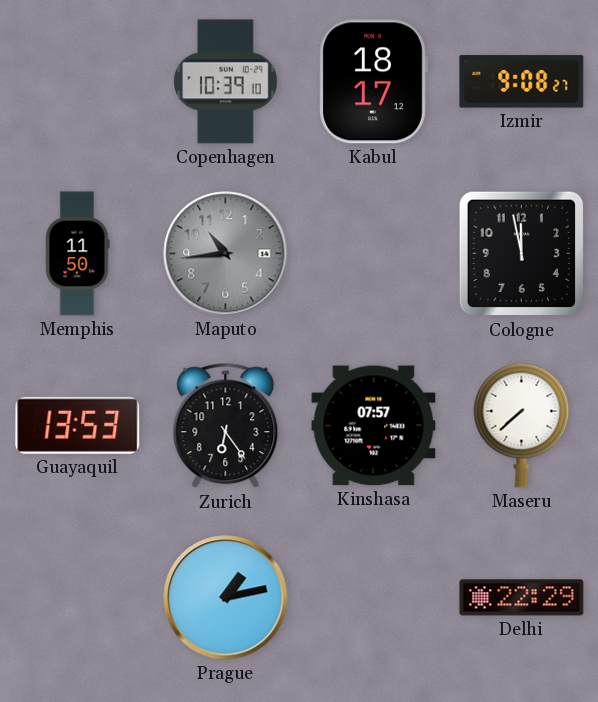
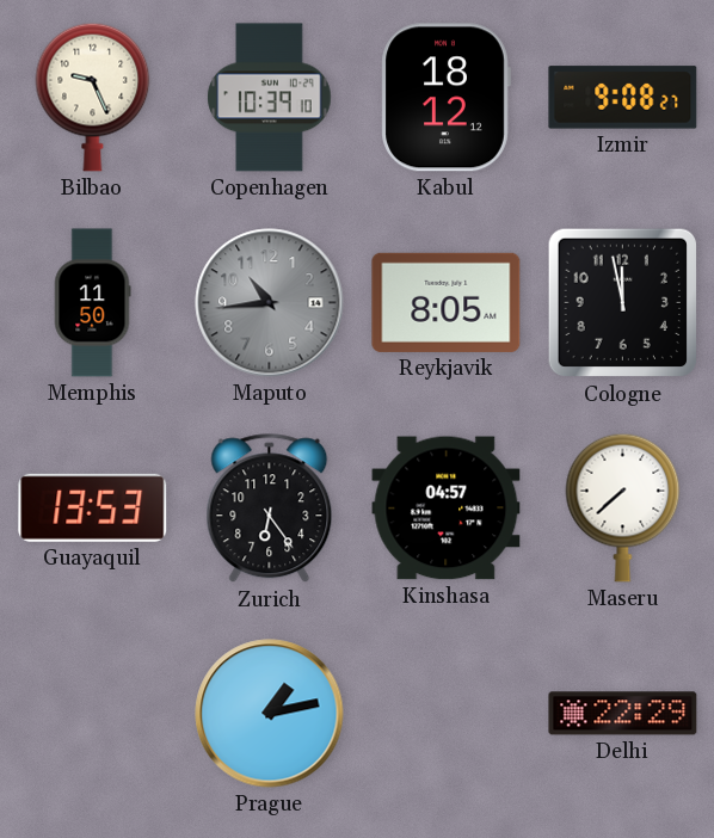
Bilbao: none -> 9:26
Kabul: 18:17 -> 18:12
Reykjavik: none -> 8:05
Kinshasa: 07:57 -> 04:57
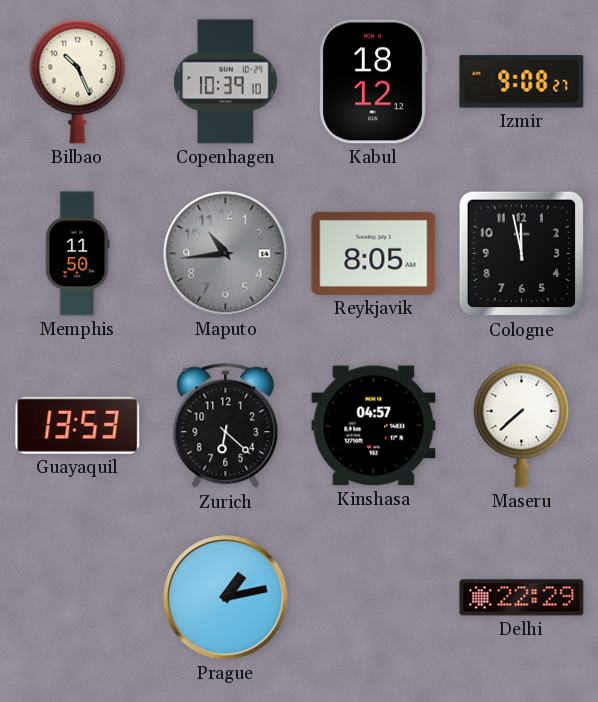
Bilbao: 9:26 -> 10:26
Zurich: 6:24 -> 6:22
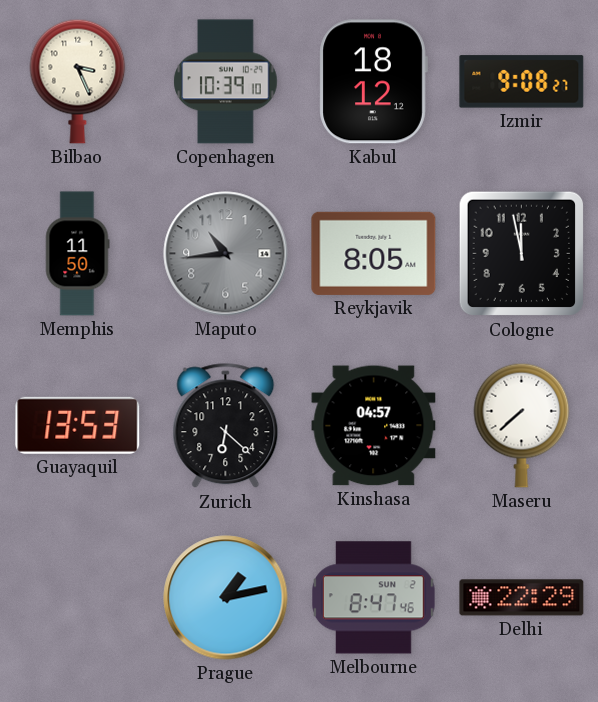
Bilbao: 10:26 -> 3:26
Melbourne: none -> 8:47
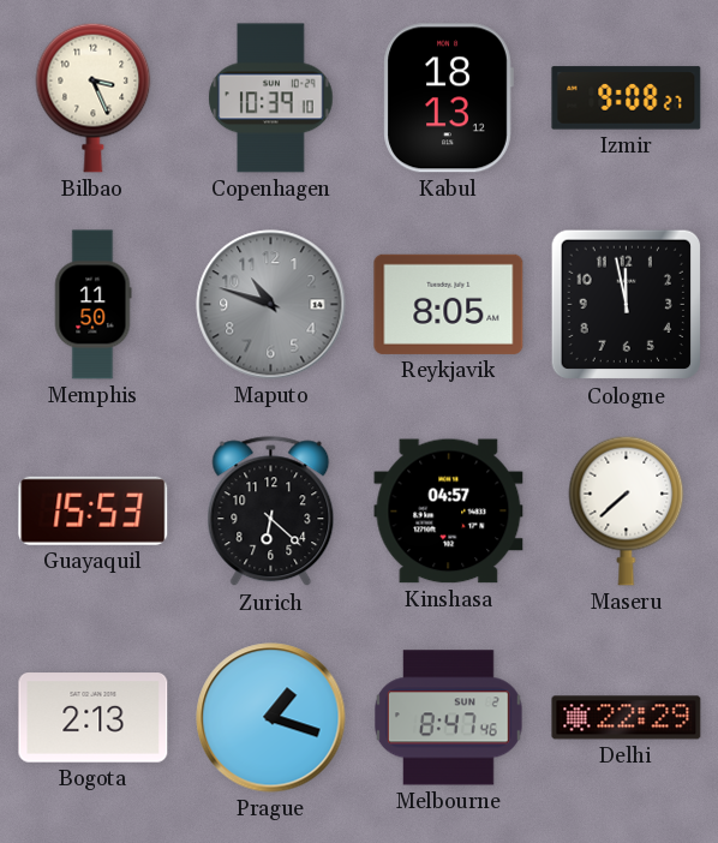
Kabul: 18:12 -> 18:13
Maputo: 10:44 -> 10:48
Guayaquil: 13:53 -> 15:53
Bogota: none -> 2:13
Prague: 1:13 -> 1:18
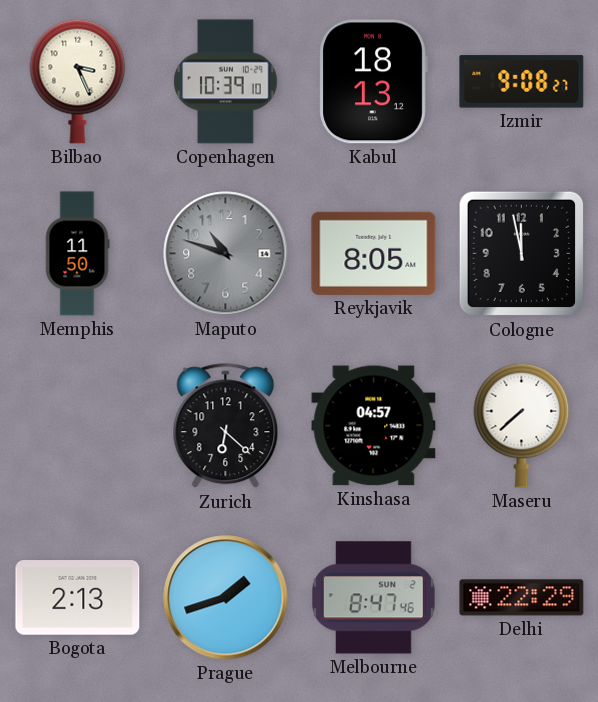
Guayaquil: 15:53 -> none
Prague: 1:18 -> 1:42
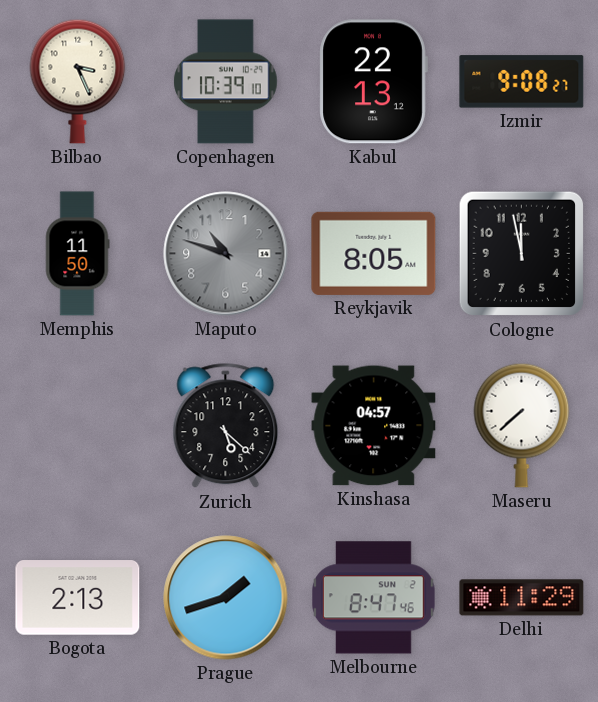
Kabul: 18:13 -> 22:13
Zurich: 6:22 -> 5:22
Delhi: 22:29 -> 11:29
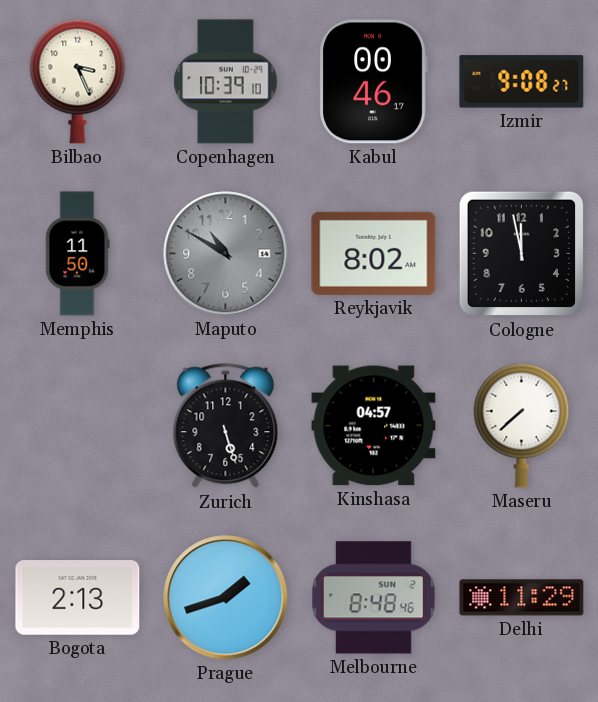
Kabul: 22:13 -> 00:46
Maputo: 10:48 -> 10:50
Reykjavik: 8:05 -> 8:02
Zurich: 5:22 -> 5:27
Melbourne: 8:47 -> 8:48
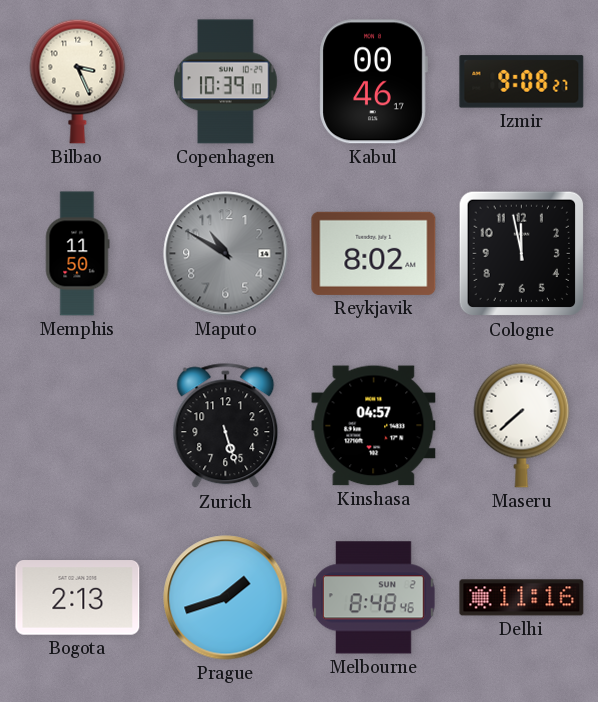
Delhi: 11:29 -> 11:16
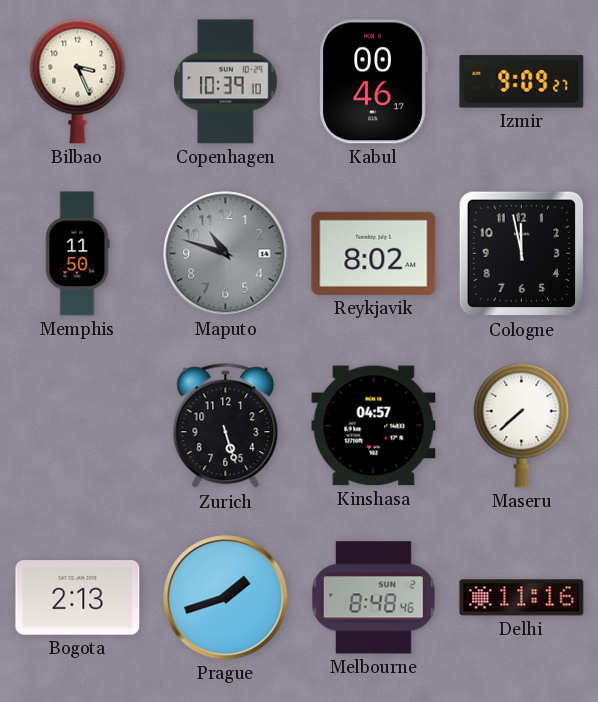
Izmir: 9:08 -> 9:09
Maputo: 10:50 -> 10:48
